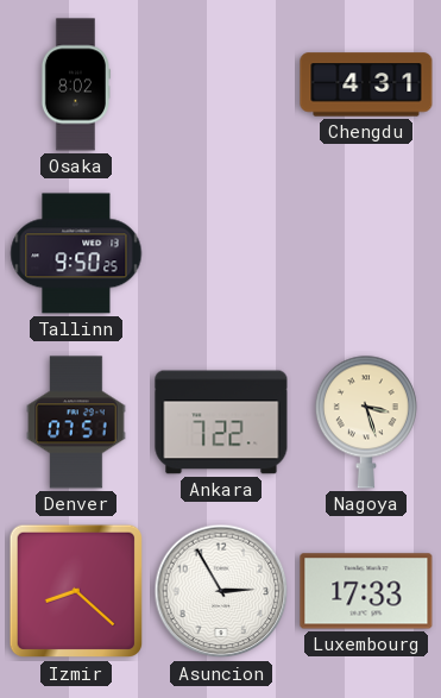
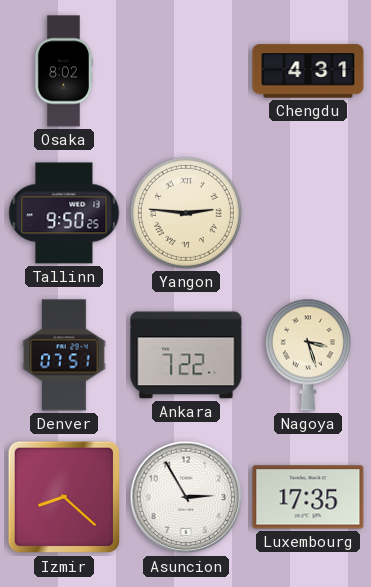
Yangon: none -> 2:46
Luxembourg: 17:33 -> 17:35
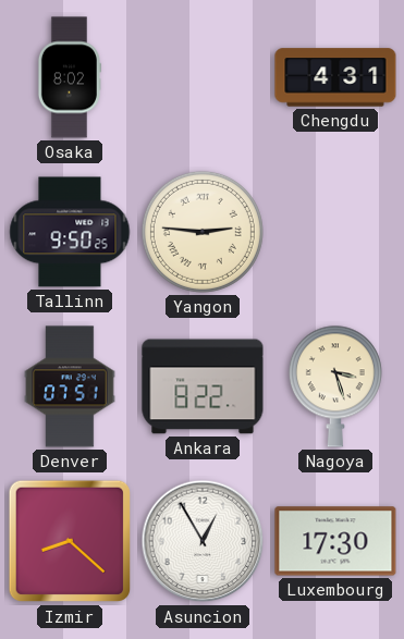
Ankara: 7:22 -> 8:22
Asuncion: 2:55 -> 12:55
Luxembourg: 17:35 -> 17:30
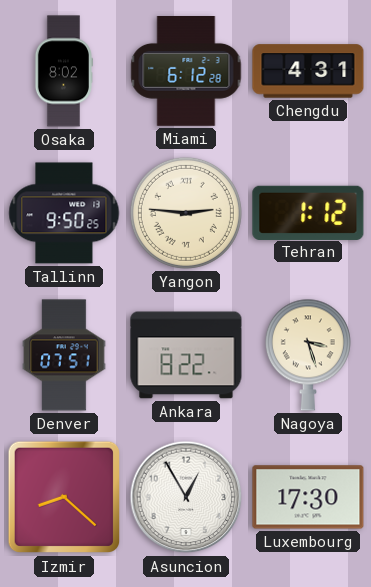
Miami: none -> 6:12
Tehran: none -> 1:12
